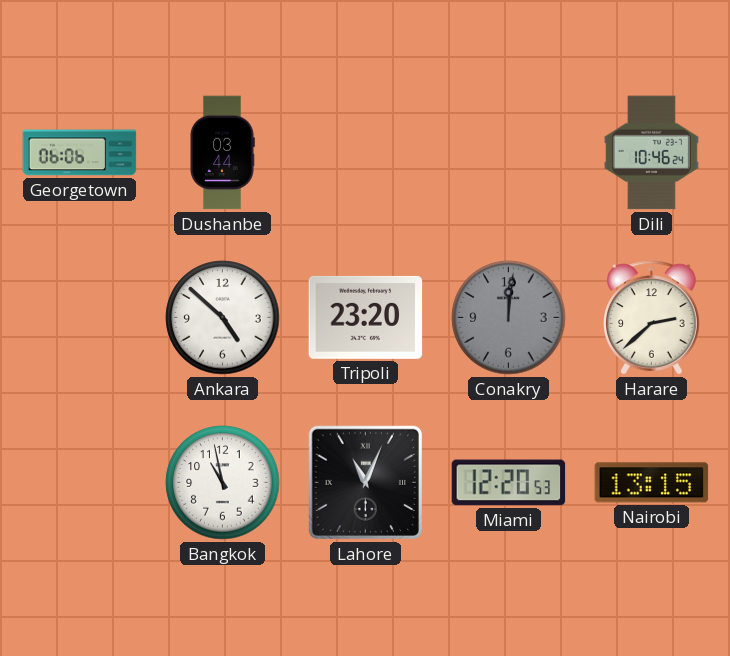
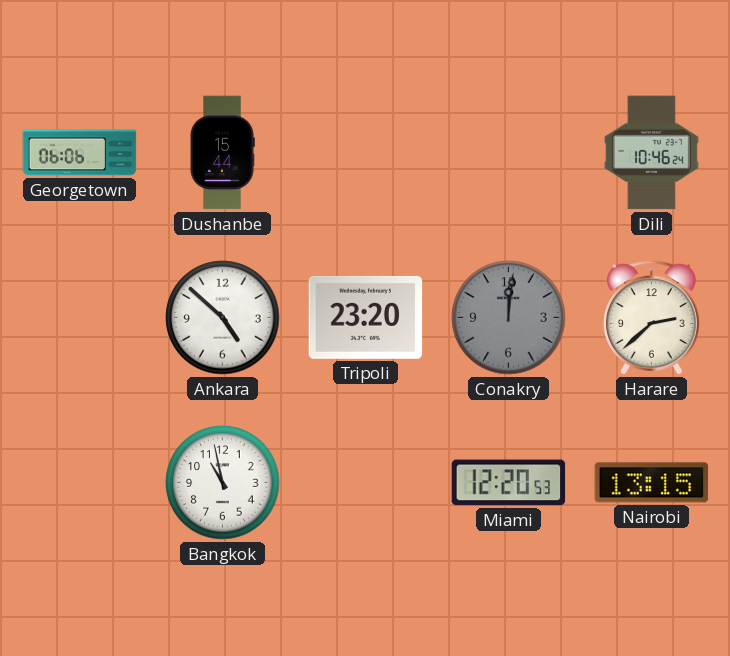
Dushanbe: 03:44 -> 15:44
Lahore: 11:04 -> none
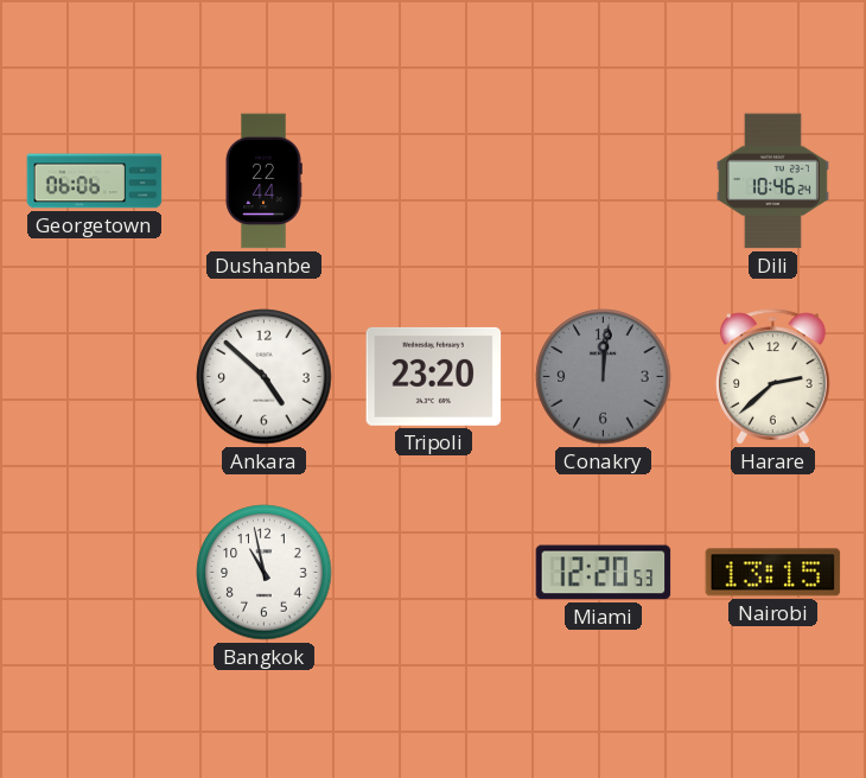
Dushanbe: 15:44 -> 22:44
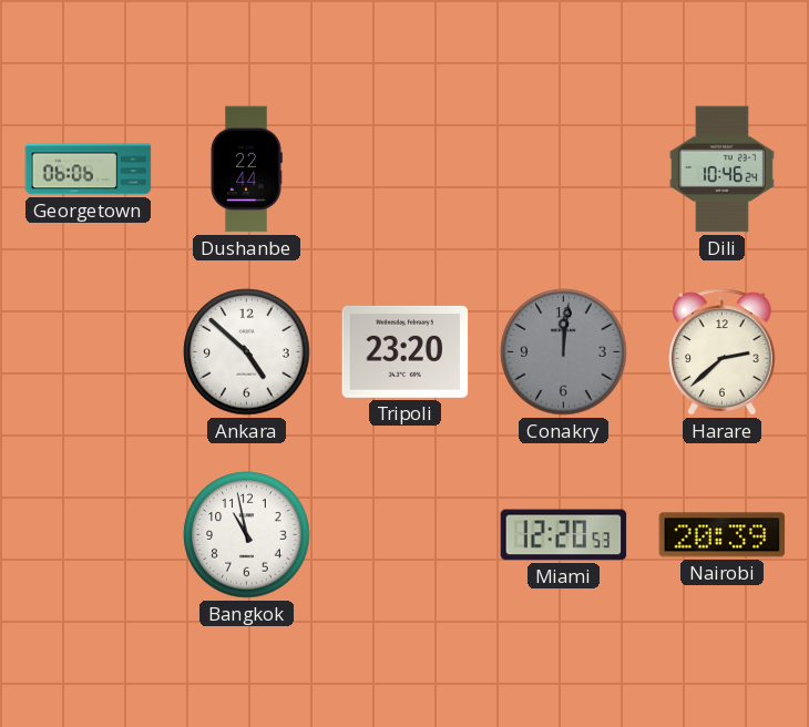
Nairobi: 13:15 -> 20:39
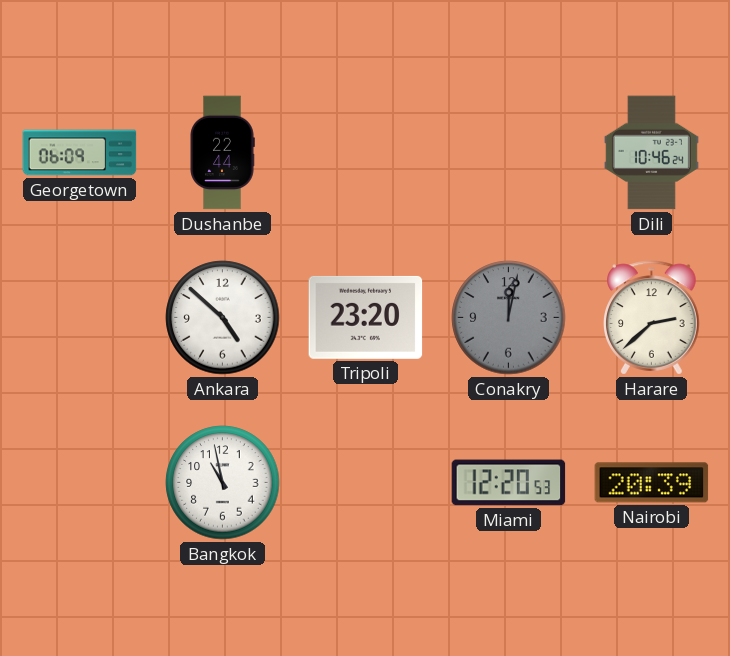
Georgetown: 06:06 -> 06:09
Conakry: 12:01 -> 12:02
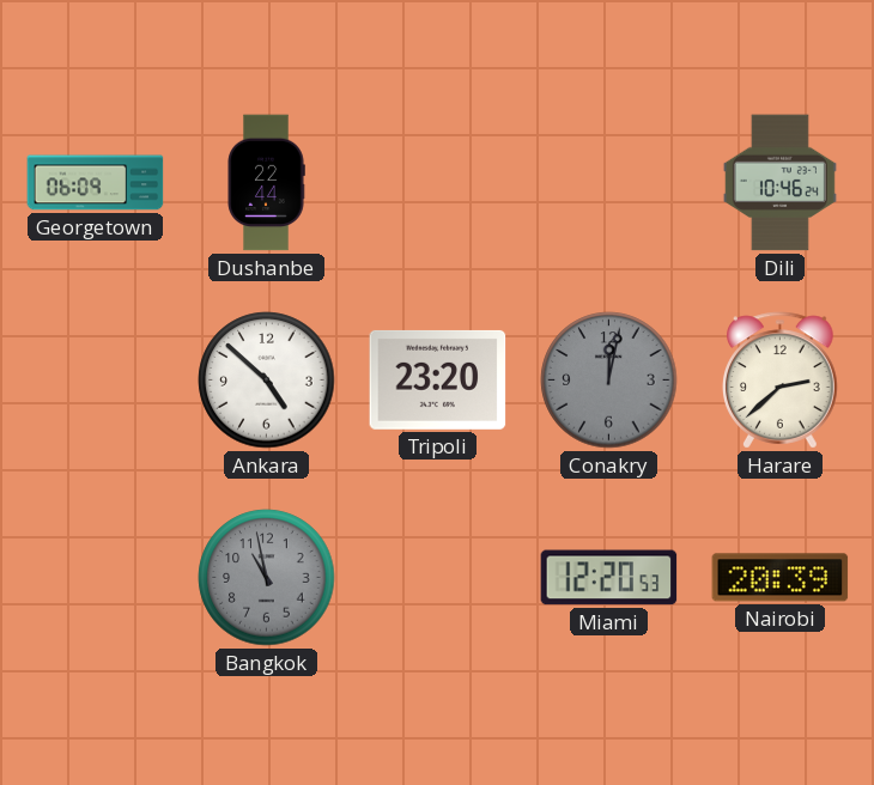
Bangkok dial: white -> grey
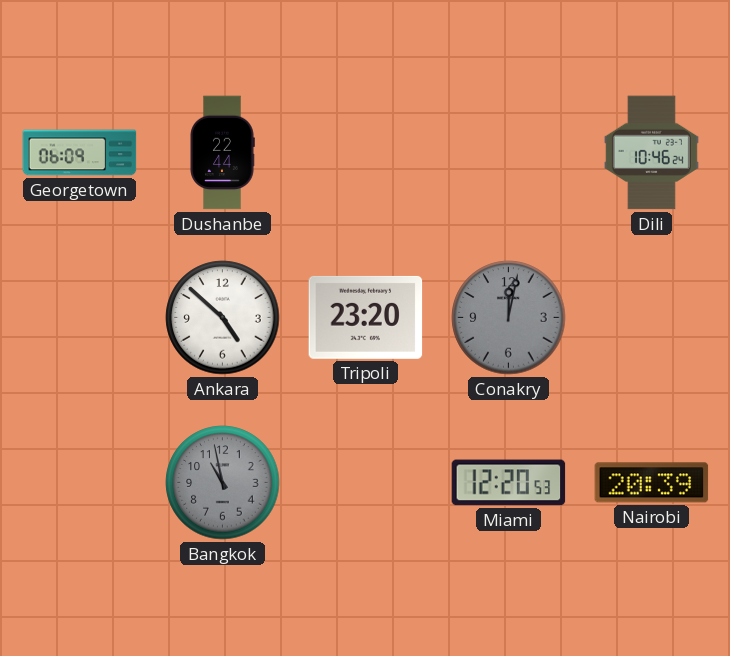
Harare: 2:38 -> none
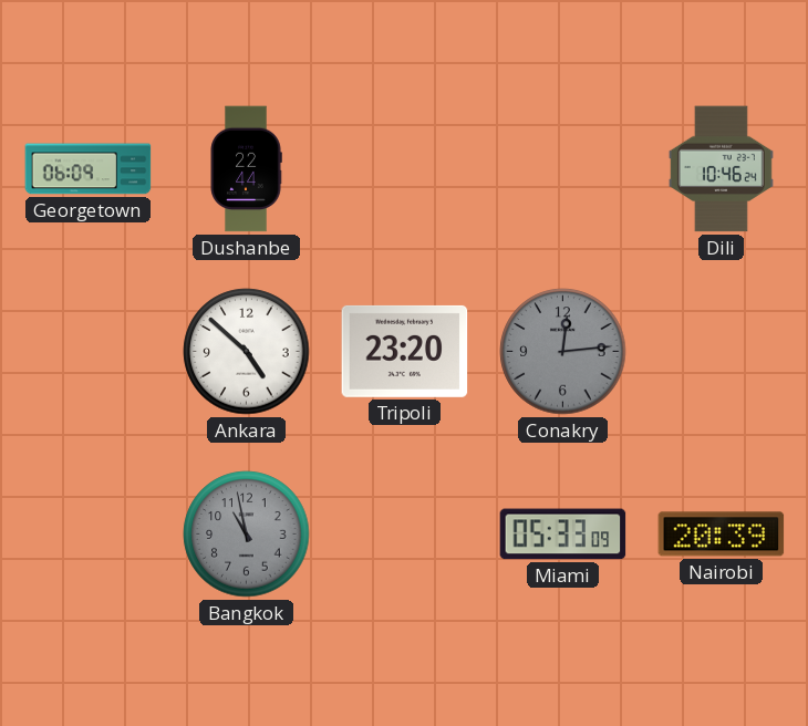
Conakry: 12:02 -> 12:14
Miami: 12:20 -> 05:33
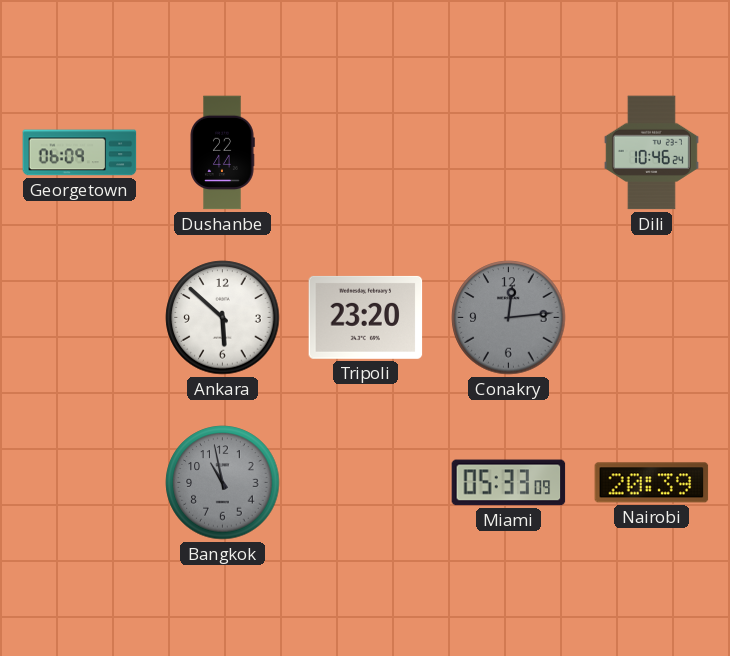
Ankara: 4:52 -> 5:52
